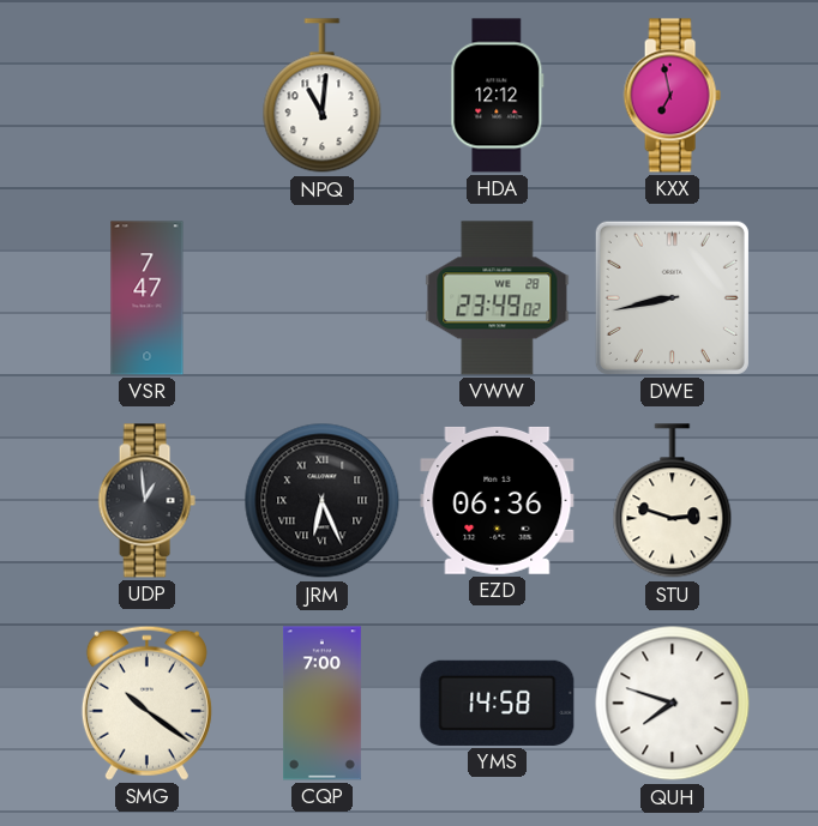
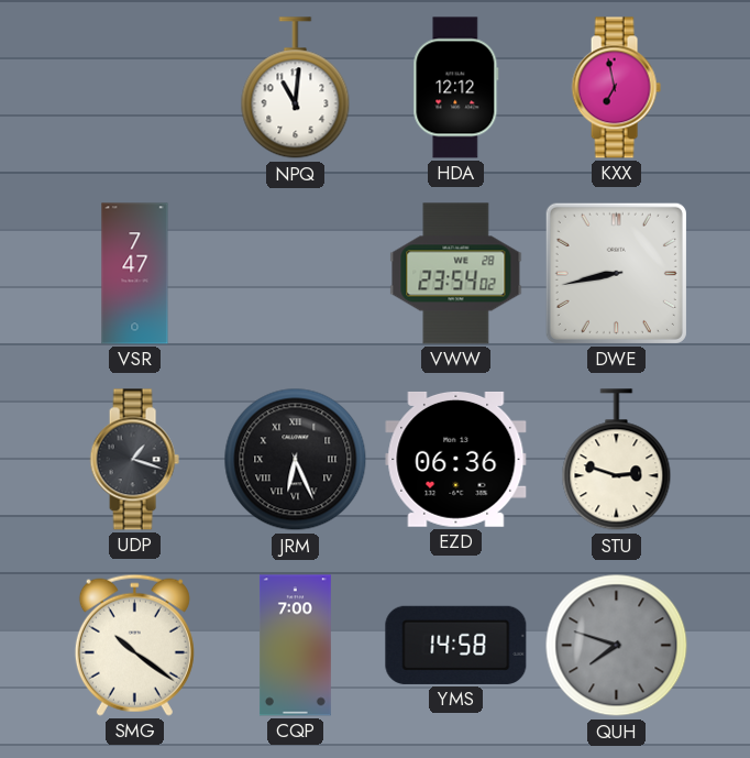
VWW: 23:49 -> 23:54
UDP: 12:59 -> 1:18
QUH dial: white -> grey
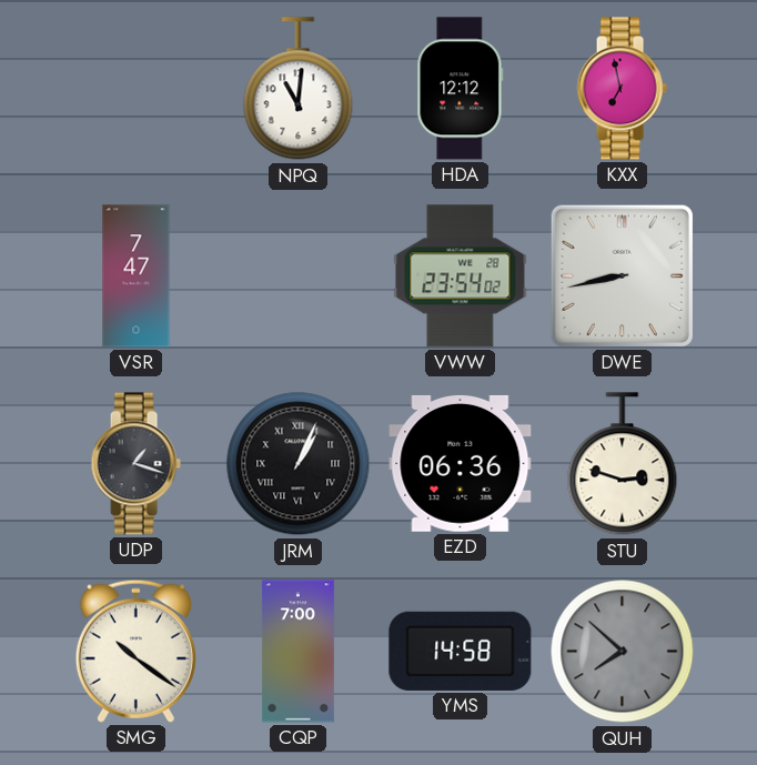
JRM: 6:26 -> 1:04
QUH: 7:48 -> 7:52
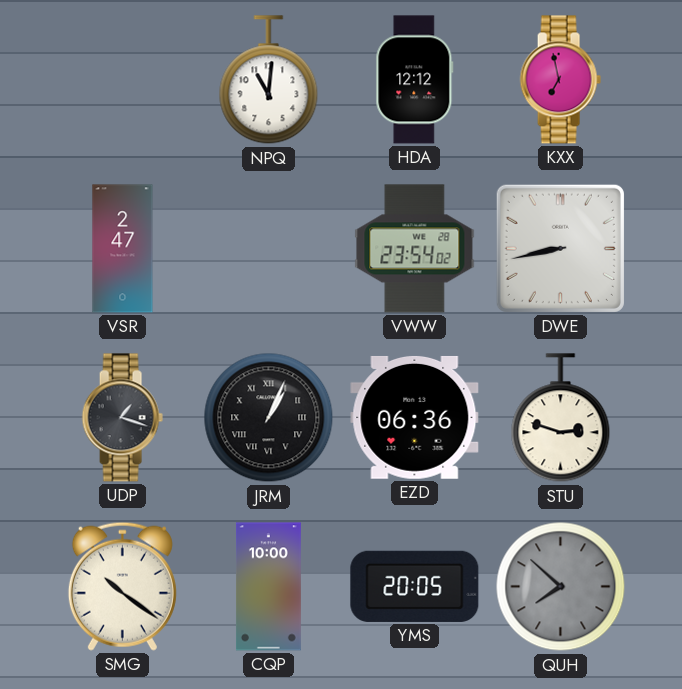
VSR: 7:47 -> 2:47
CQP: 7:00 -> 10:00
YMS: 14:58 -> 20:05
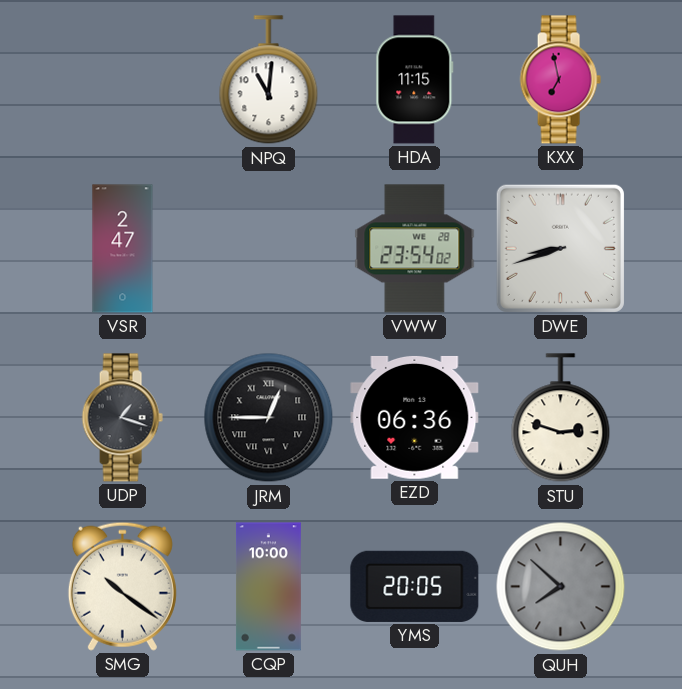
HDA: 12:12 -> 11:15
DWE: 8:43 -> 8:42
JRM: 1:04 -> 12:45
